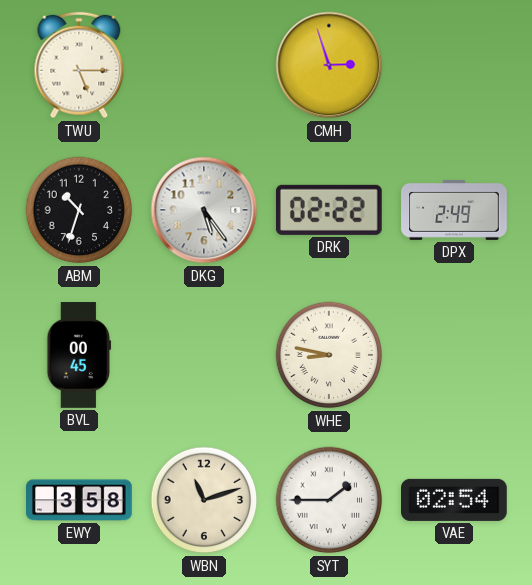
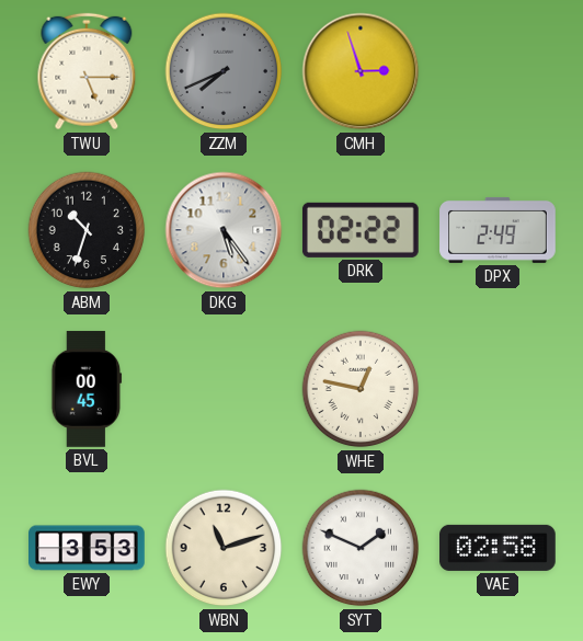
ZZM: none -> 7:41
WHE: 8:47 -> 12:47
EWY: 3:58 -> 3:53
SYT: 1:45 -> 1:49
VAE: 02:54 -> 02:58
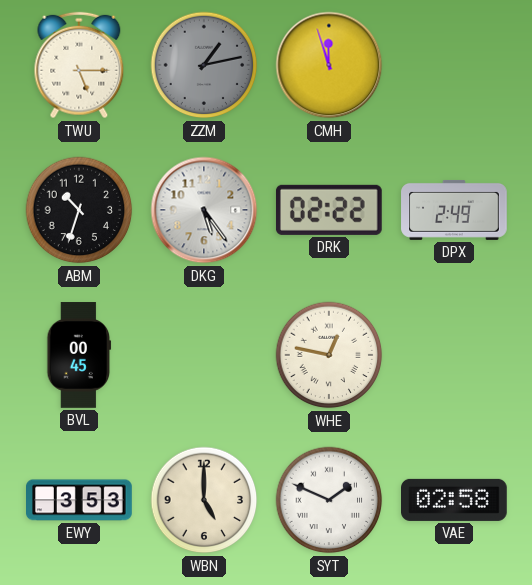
ZZM: 7:41 -> 1:13
CMH: 2:57 -> 11:57
WBN: 11:12 -> 5:00
